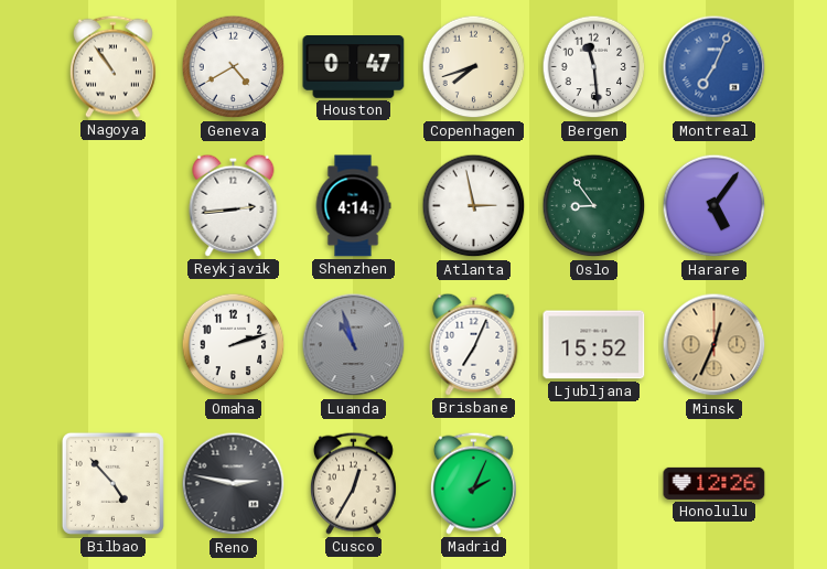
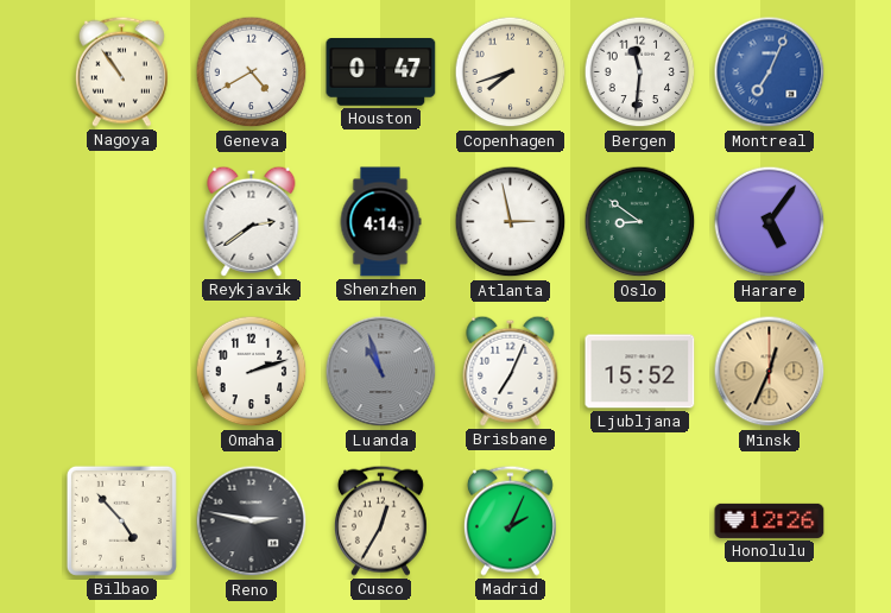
Bergen: 11:29 -> 11:31
Reykjavik: 2:44 -> 2:39
Oslo: 8:54 -> 8:51
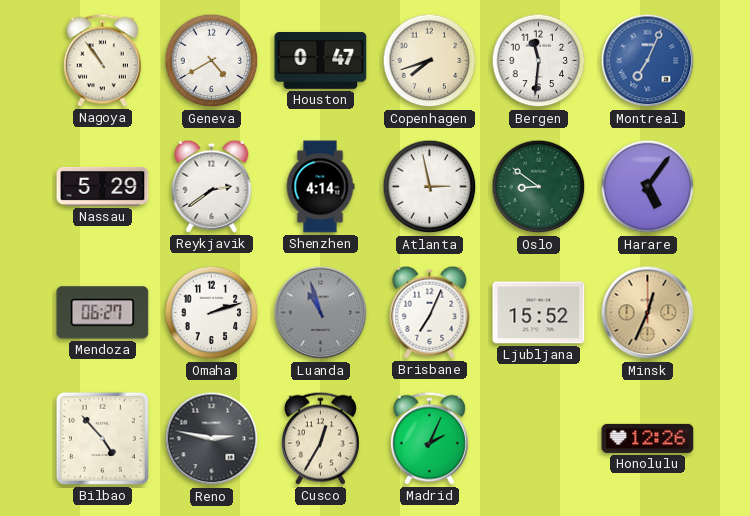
Nassau: none -> 5:29
Mendoza: none -> 06:27
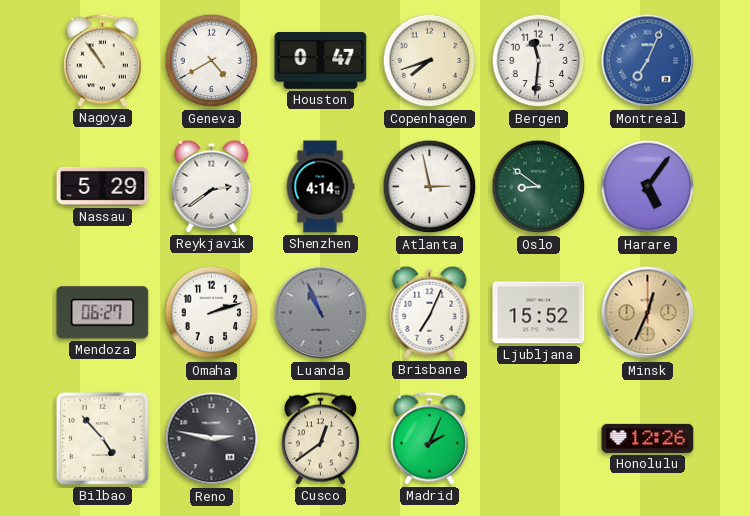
Luanda: 10:57 -> 10:56
Cusco: 12:35 -> 12:39
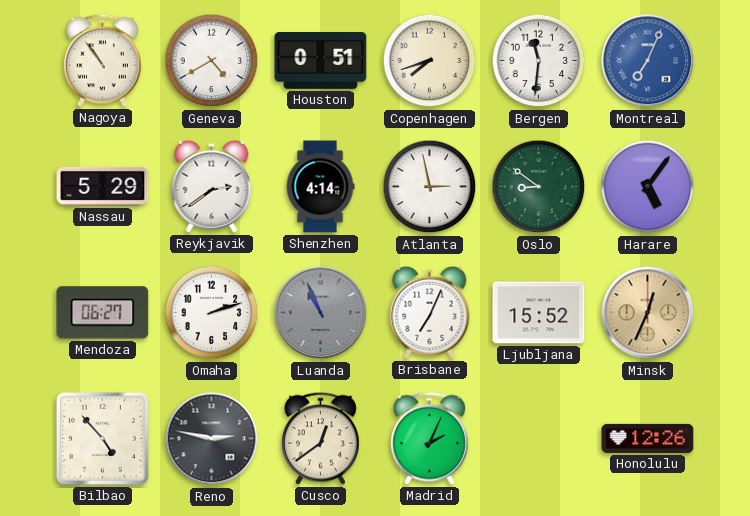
Houston: 0:47 -> 0:51
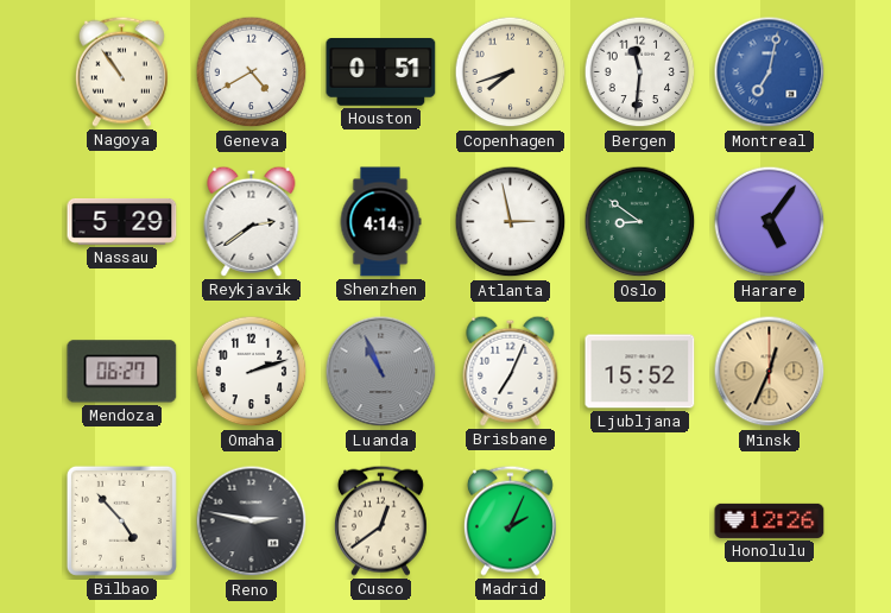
Montreal: 7:04 -> 7:02
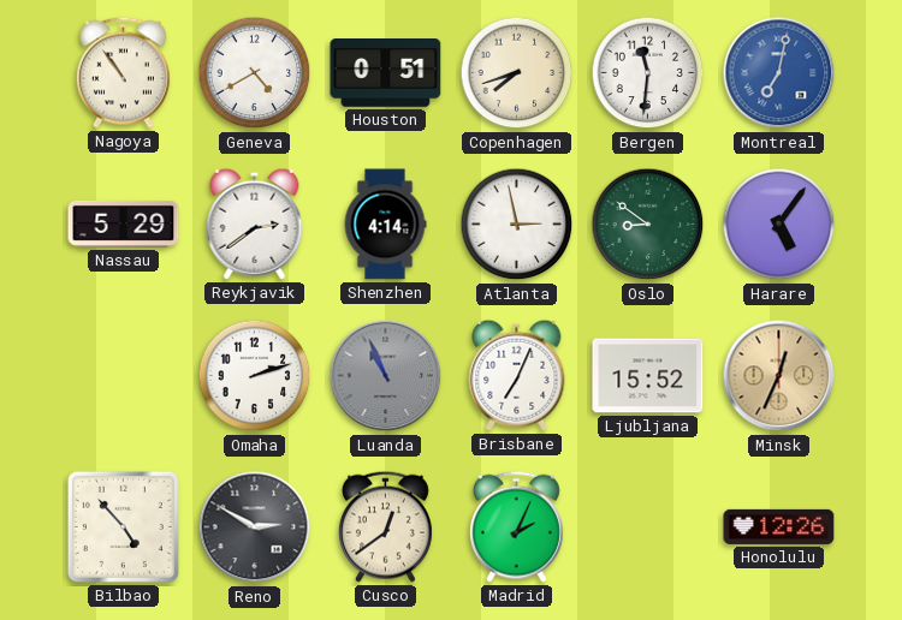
Mendoza: 06:27 -> none
Reno: 2:47 -> 2:50
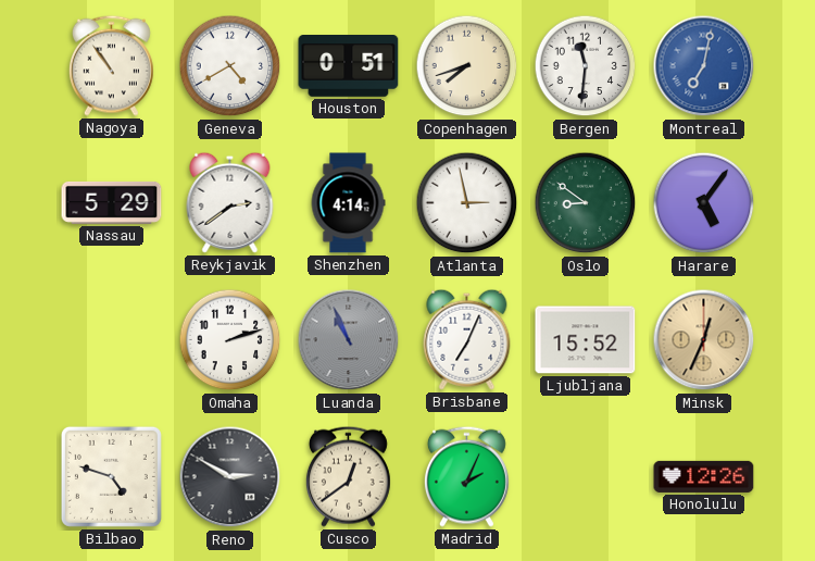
Bilbao: 4:53 -> 4:48
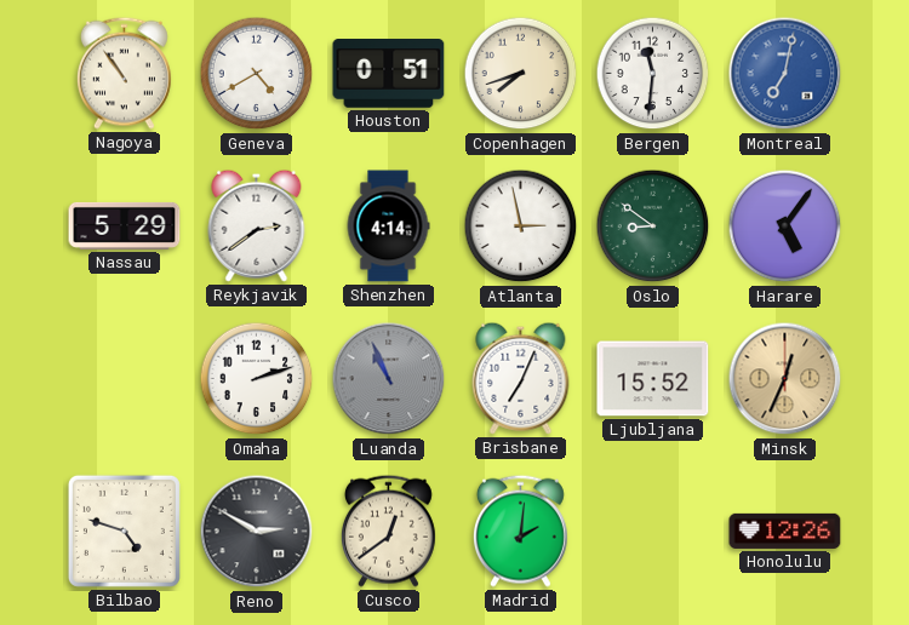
Madrid: 2:04 -> 2:01
